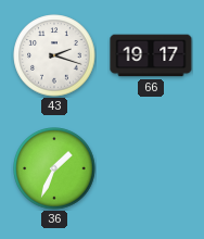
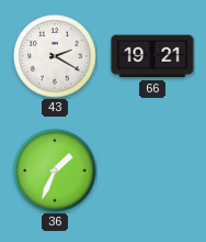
43: 2:18 -> 2:20
66: 19:17 -> 19:21
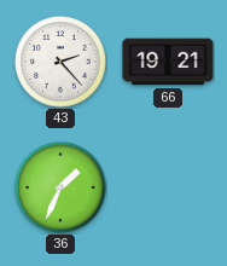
43: 2:20 -> 2:23
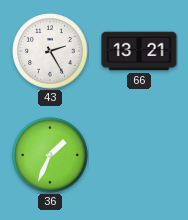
43: 2:23 -> 2:25
66: 19:21 -> 13:21
